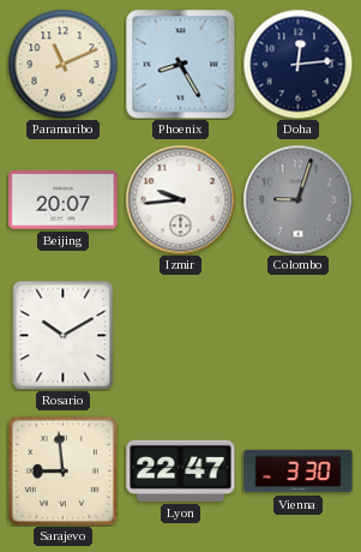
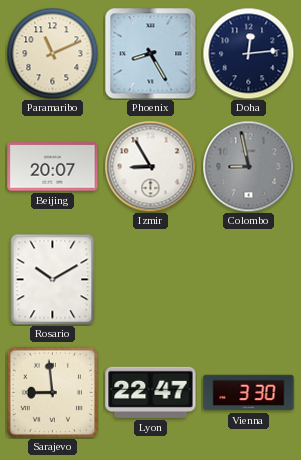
Izmir: 9:44 -> 8:55
Colombo: 9:03 -> 8:58
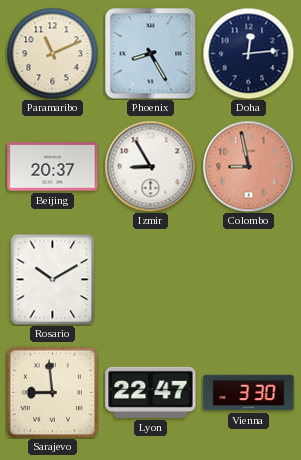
Beijing: 20:07 -> 20:37
Colombo dial: grey -> salmon
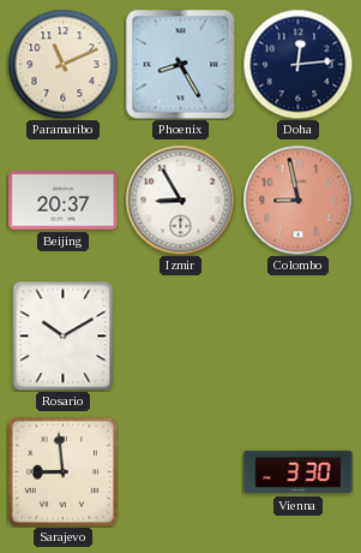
Lyon: 22:47 -> none
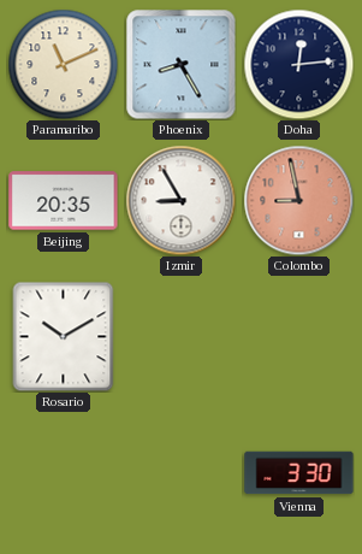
Beijing: 20:37 -> 20:35
Sarajevo: 8:59 -> none
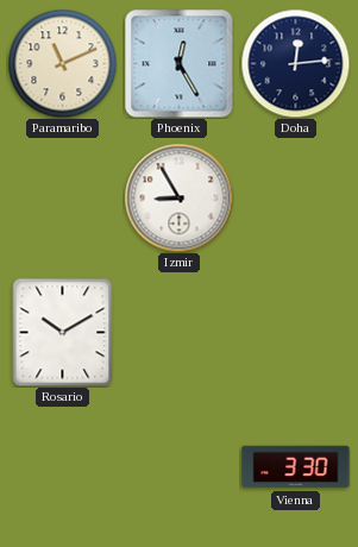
Phoenix: 8:25 -> 12:25
Beijing: 20:35 -> none
Colombo: 8:58 -> none
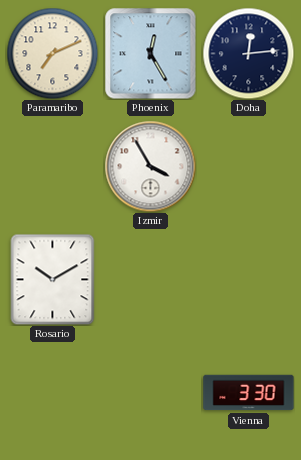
Paramaribo: 11:11 -> 7:11
Izmir: 8:55 -> 3:55
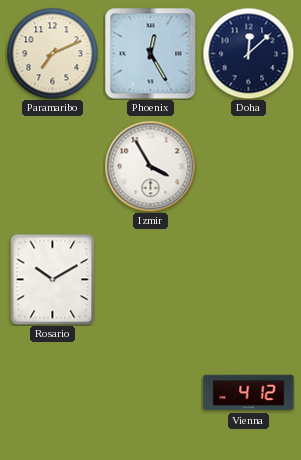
Doha: 12:14 -> 12:08
Vienna: 3:30 -> 4:12
